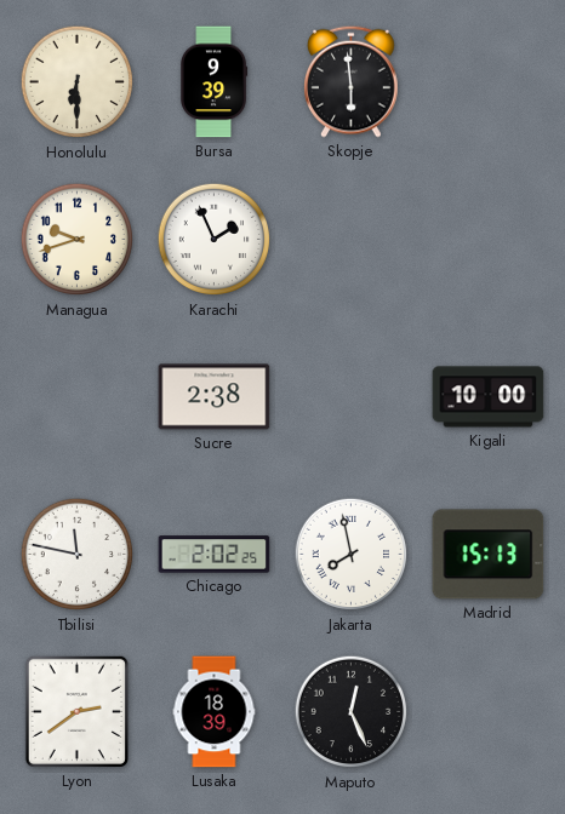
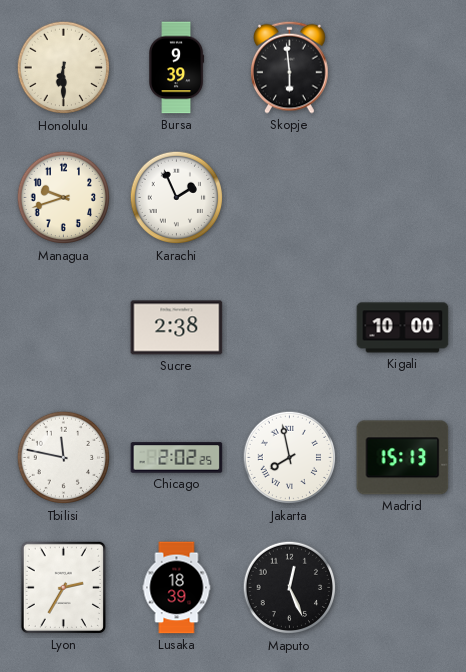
Lyon: 2:39 -> 2:35
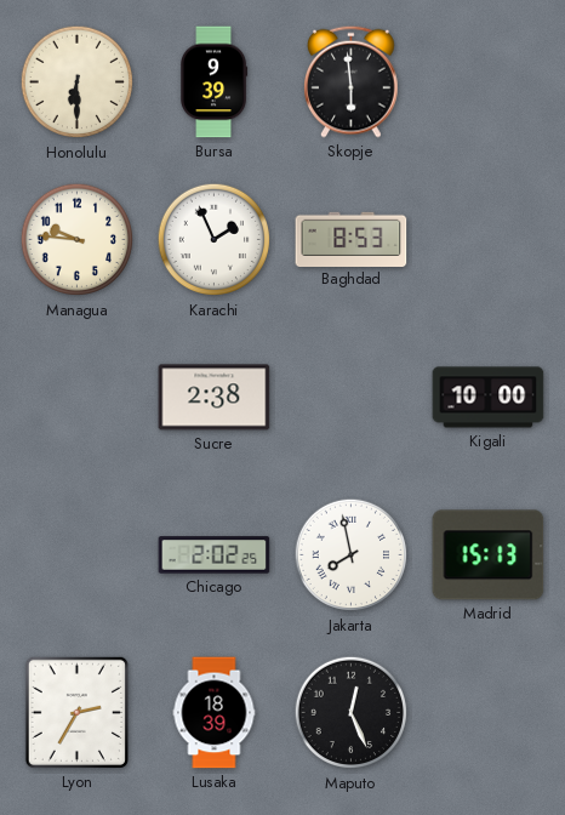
Managua: 9:42 -> 9:46
Baghdad: none -> 8:53
Tbilisi: 11:47 -> none
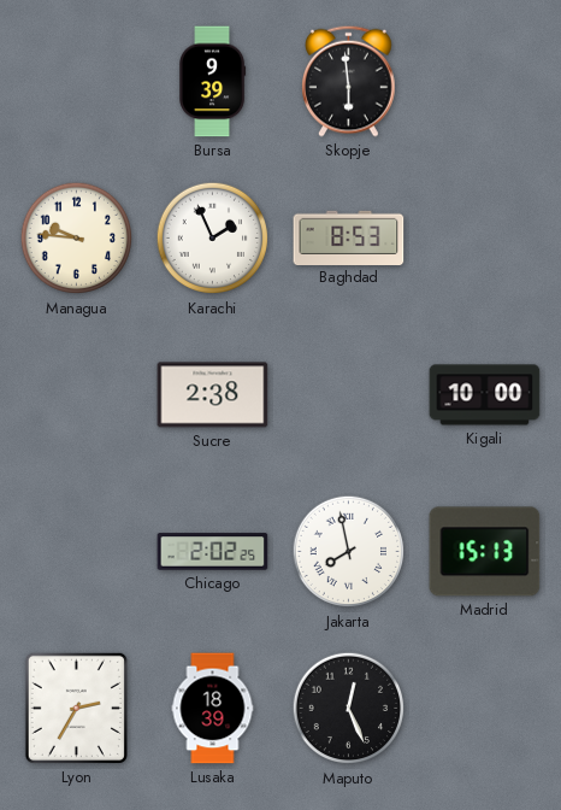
Honolulu: 6:30 -> none
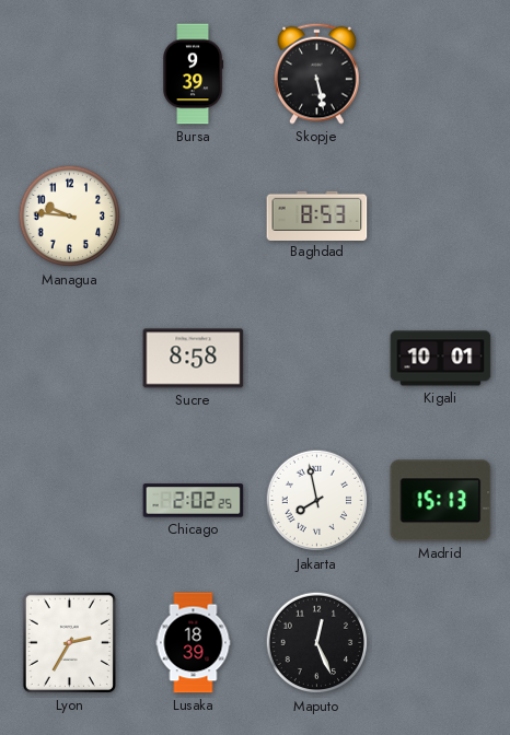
Skopje: 5:59 -> 5:28
Karachi: 1:56 -> none
Sucre: 2:38 -> 8:58
Kigali: 10:00 -> 10:01
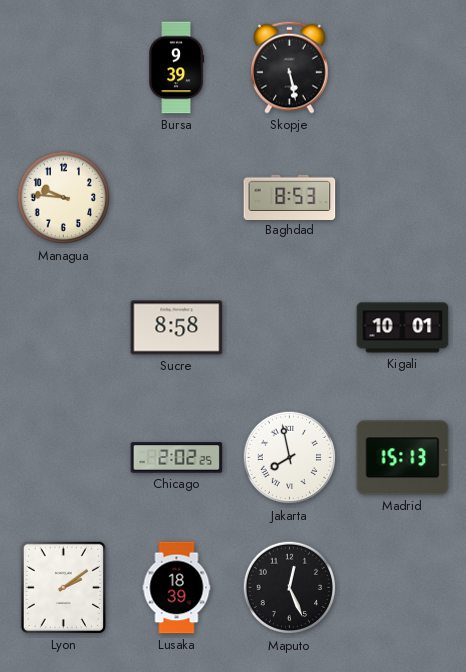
Lyon: 2:35 -> 2:09
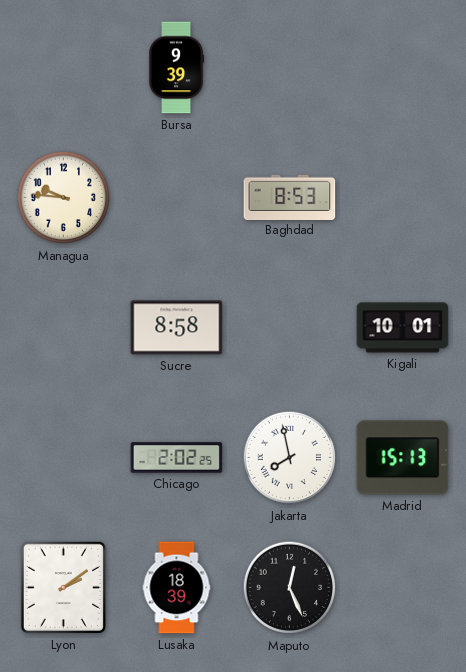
Skopje: 5:28 -> none
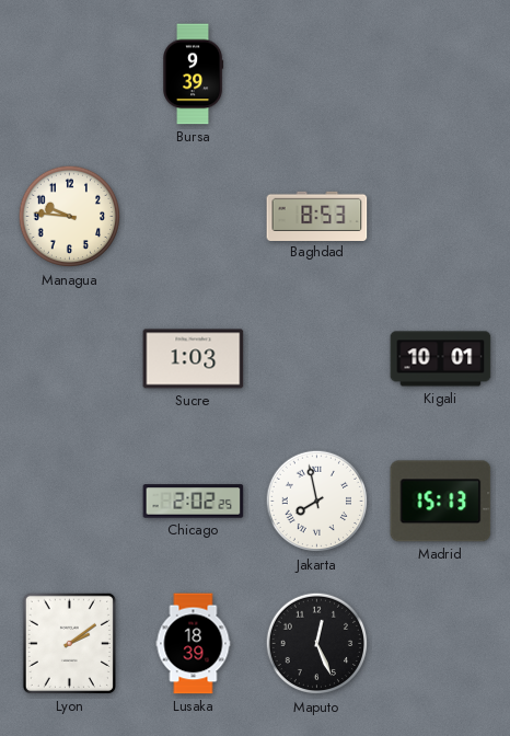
Sucre: 8:58 -> 1:03
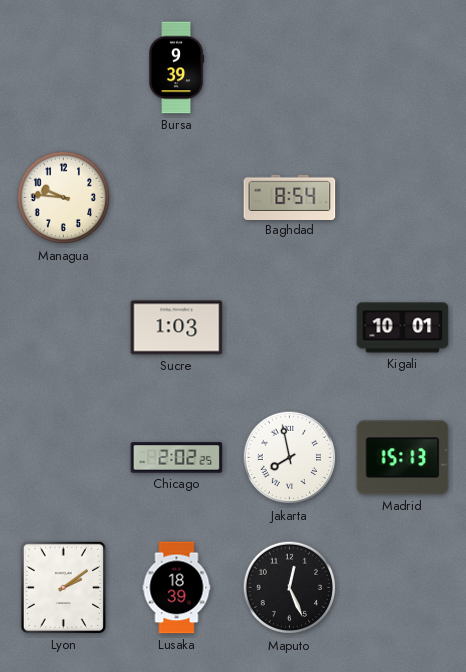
Baghdad: 8:53 -> 8:54
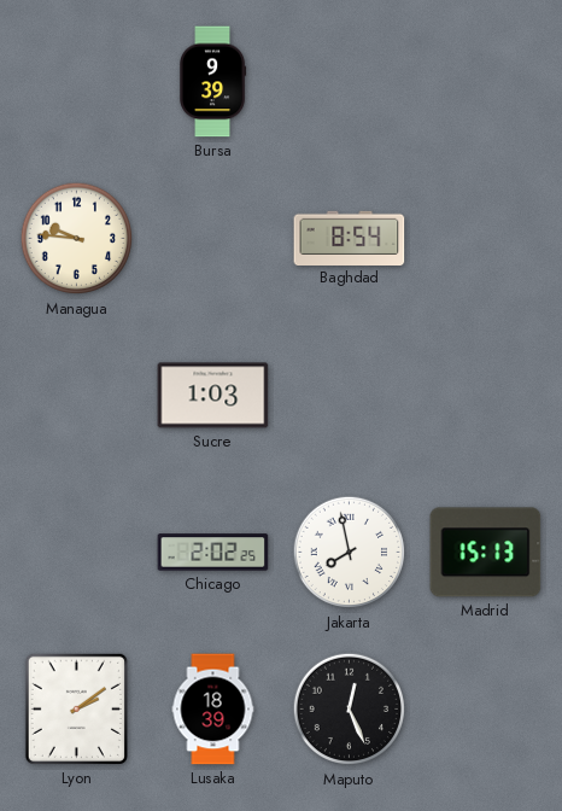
Kigali: 10:01 -> none
